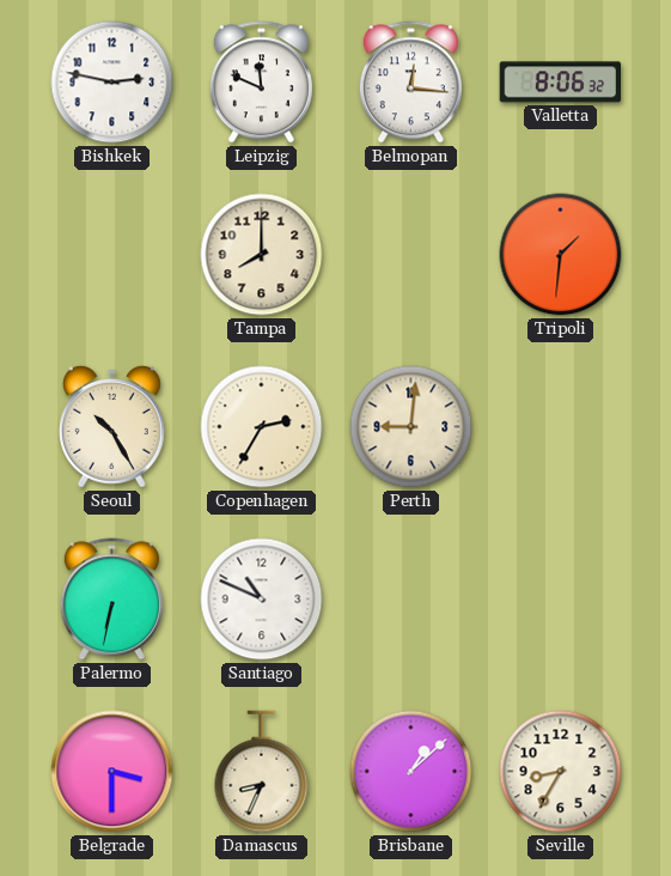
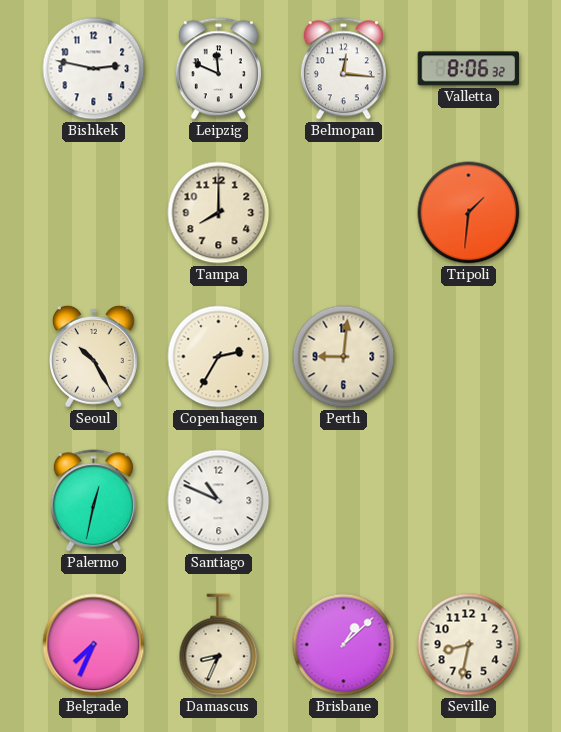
Palermo: 6:32 -> 12:32
Belgrade: 3:30 -> 7:34
Seville: 8:35 -> 8:32
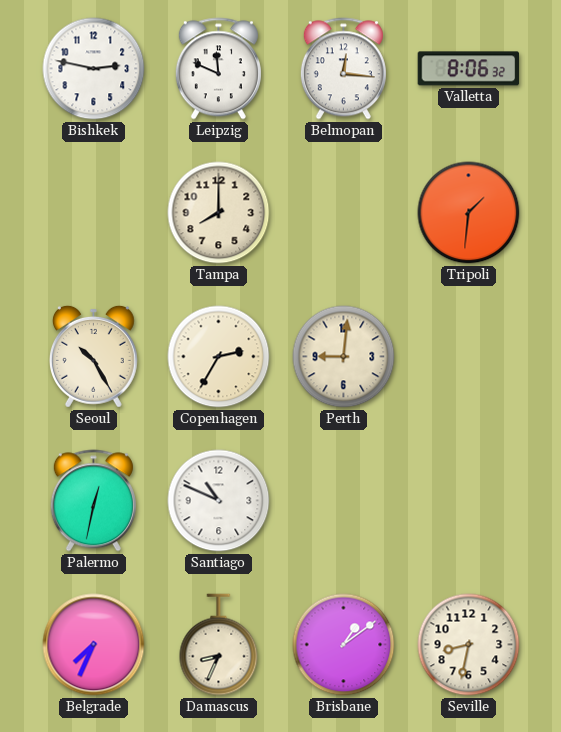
Brisbane: 1:08 -> 1:09
